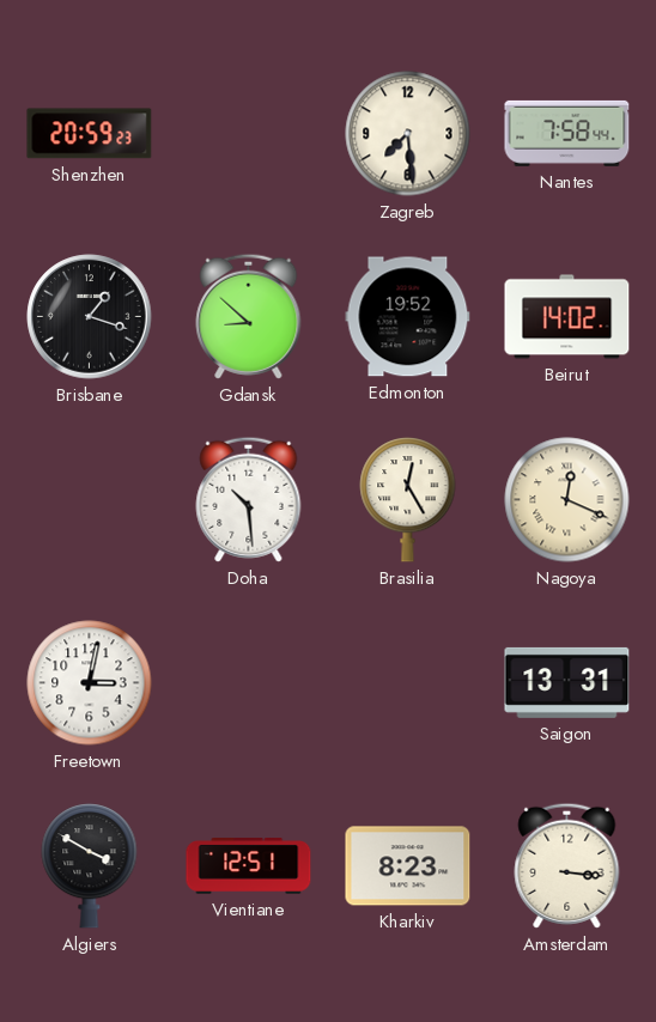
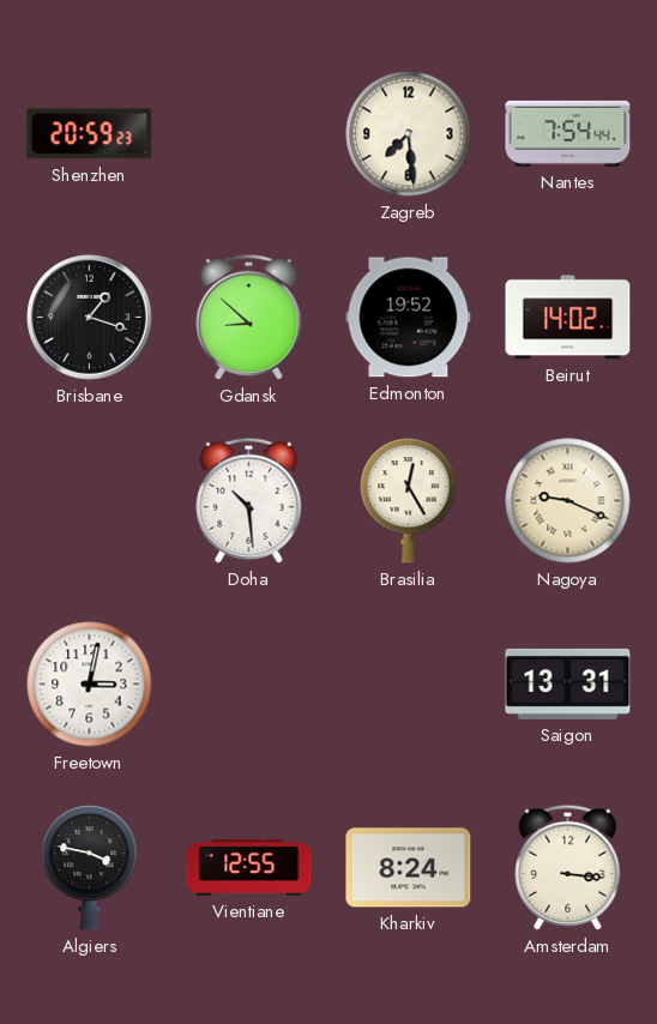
Nantes: 7:58 -> 7:54
Nagoya: 12:19 -> 9:19
Algiers: 3:50 -> 3:47
Vientiane: 12:51 -> 12:55
Kharkiv: 8:23 -> 8:24
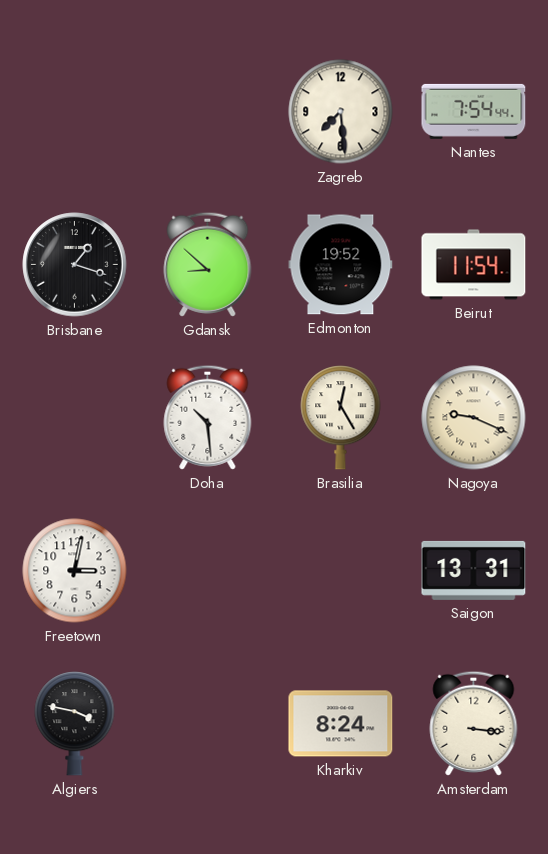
Shenzhen: 20:59 -> none
Beirut: 14:02 -> 11:54
Vientiane: 12:55 -> none
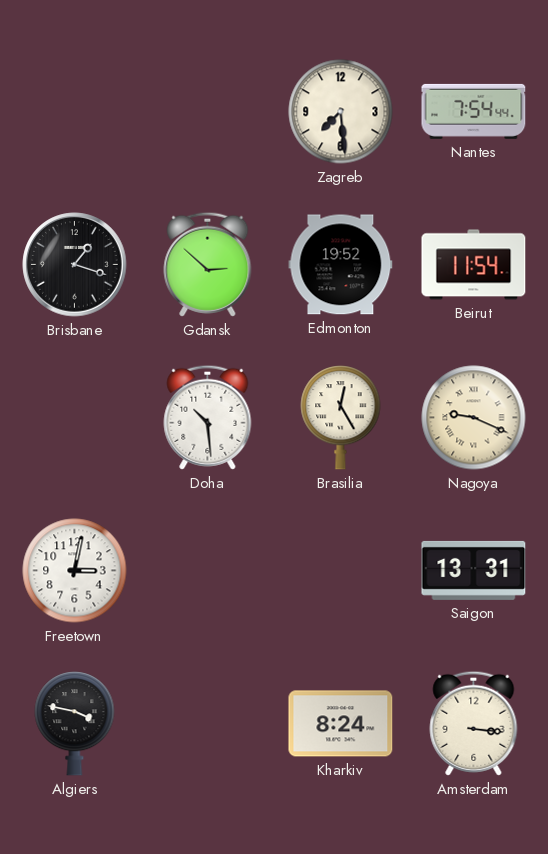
Gdansk: 8:52 -> 2:52
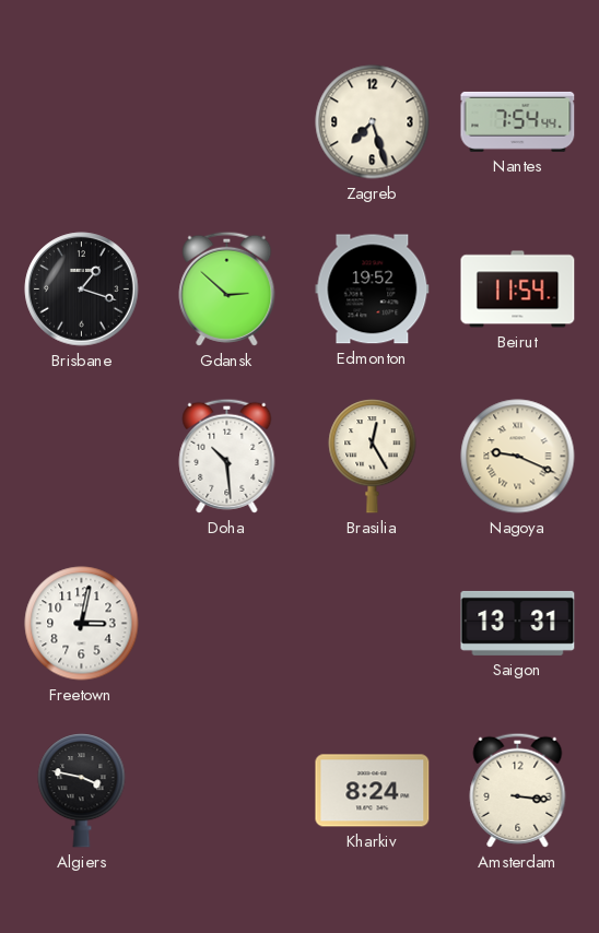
Zagreb: 7:29 -> 7:27
